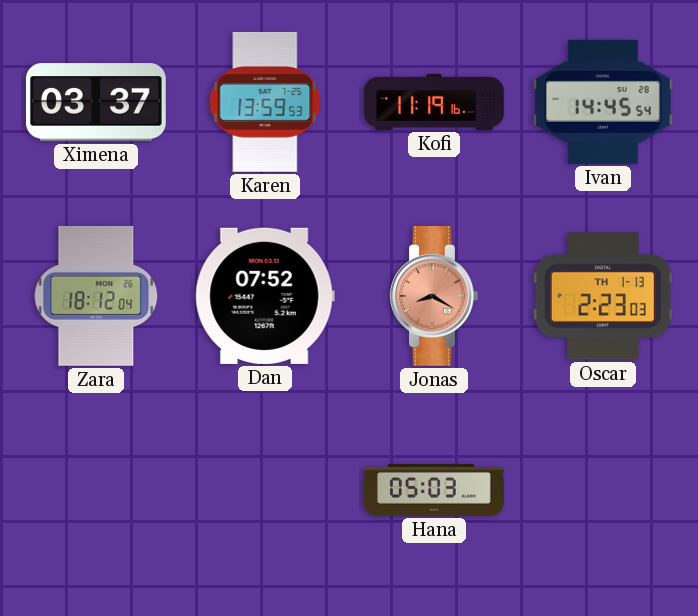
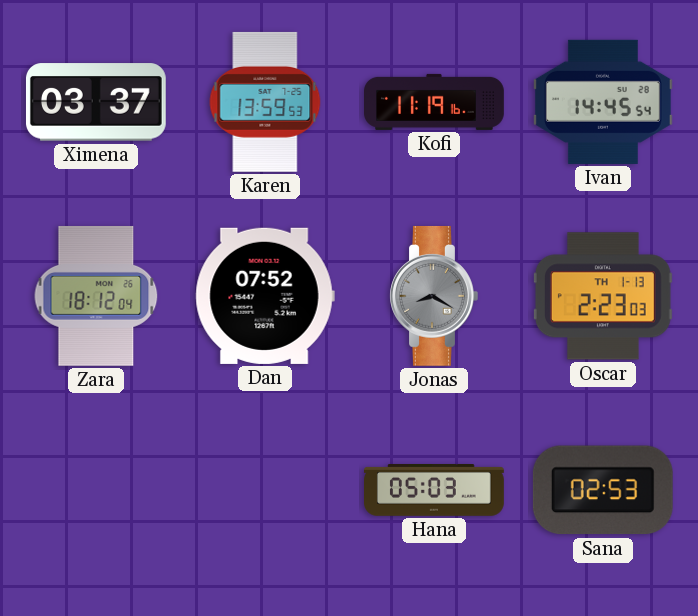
Jonas dial: salmon -> grey
Sana: none -> 02:53
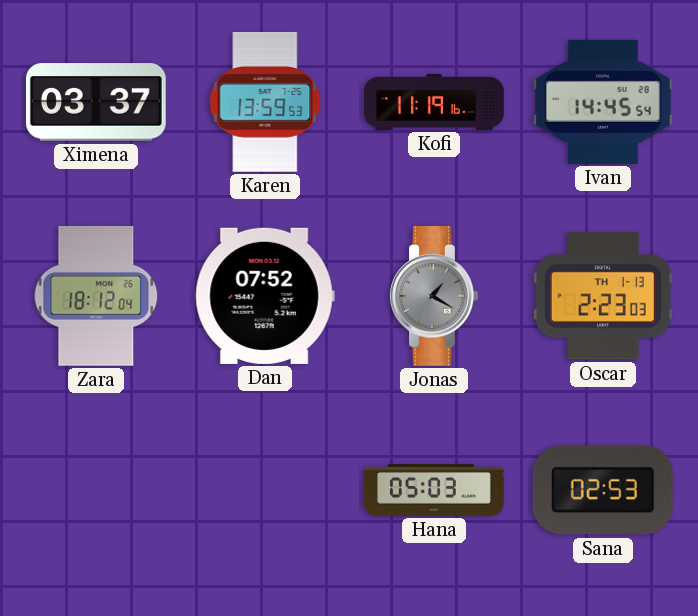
Jonas: 8:20 -> 1:20
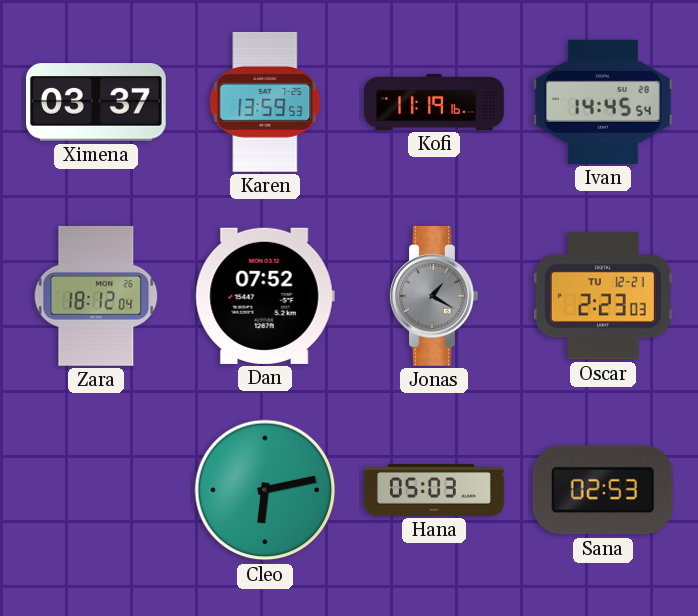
Oscar date: TH 1-13 -> TU 12-21
Cleo: none -> 6:13
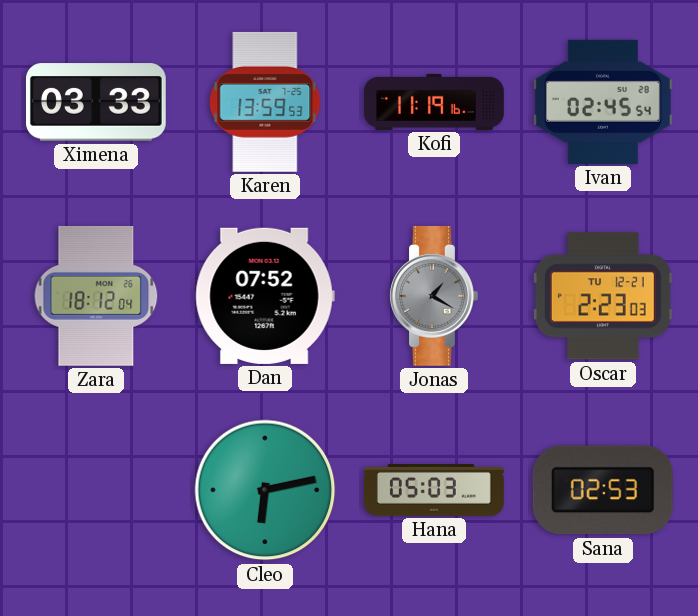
Ximena: 03:37 -> 03:33
Ivan: 14:45 -> 02:45
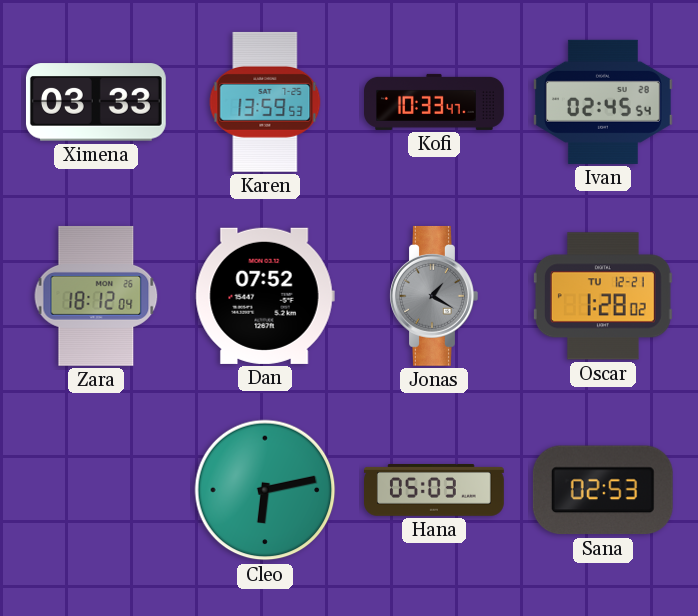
Kofi: 11:19 -> 10:33
Oscar: 2:23 -> 1:28
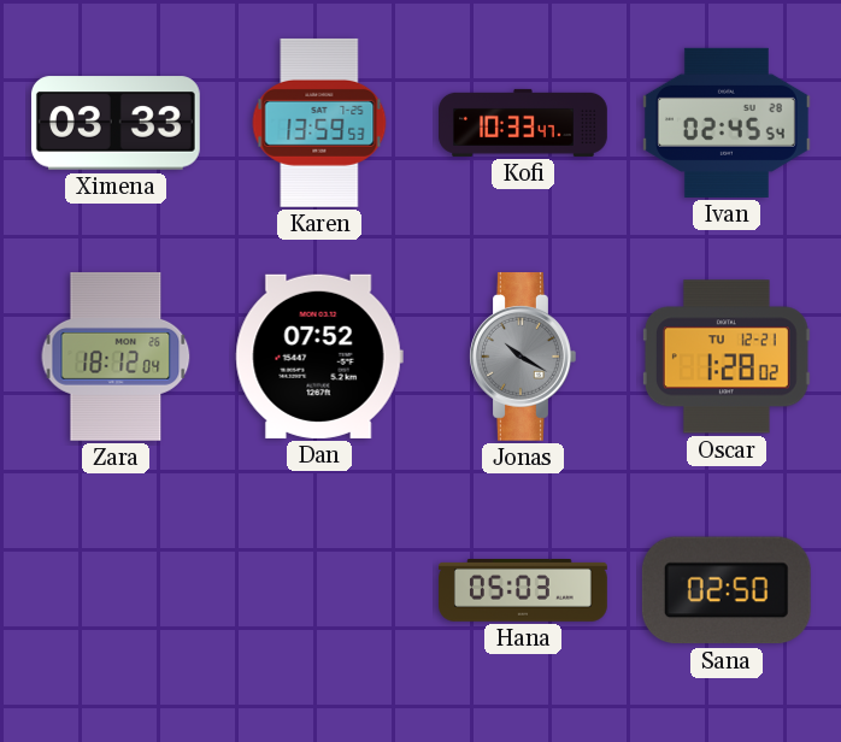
Jonas: 1:20 -> 10:20
Cleo: 6:13 -> none
Sana: 02:53 -> 02:50
